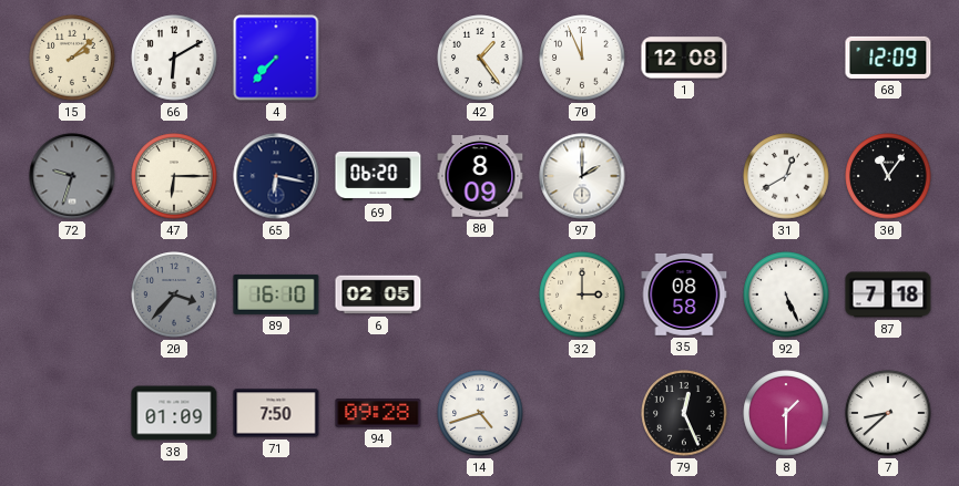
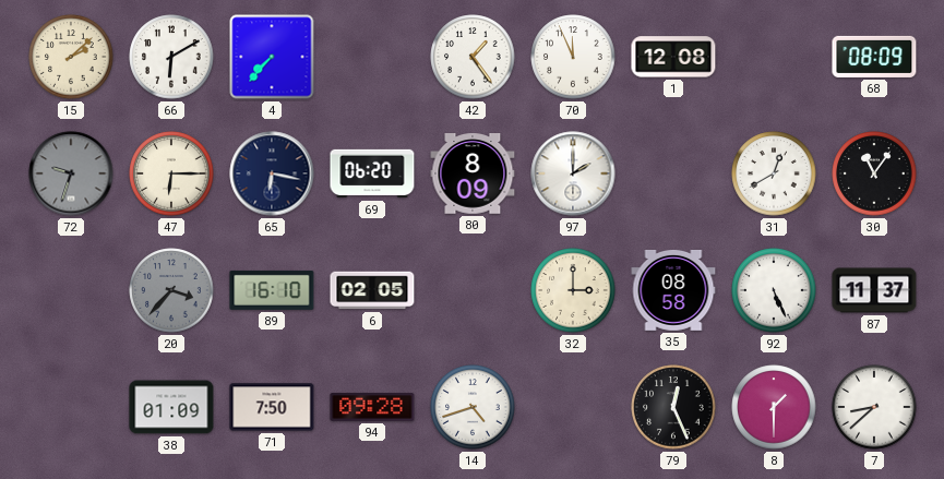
68: 12:09 -> 08:09
87: 7:18 -> 11:37
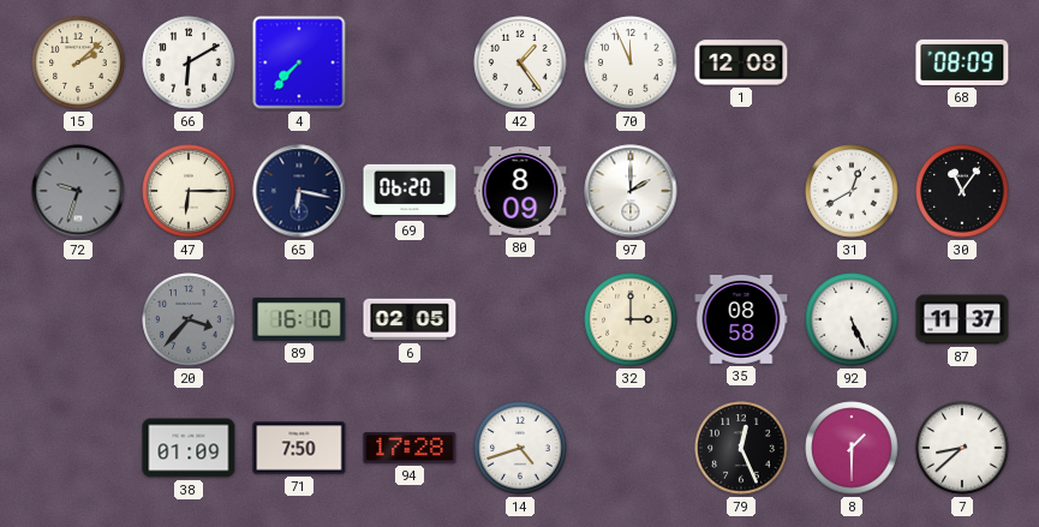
94: 09:28 -> 17:28
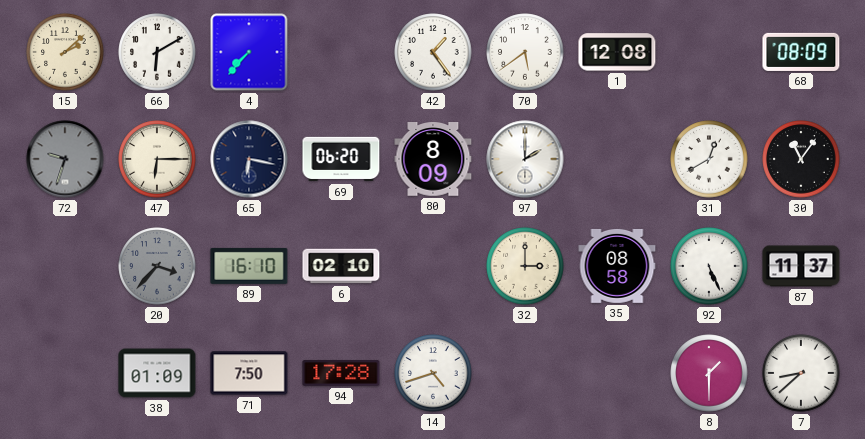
70: 11:56 -> 5:39
6: 02:05 -> 02:10
79: 12:26 -> none
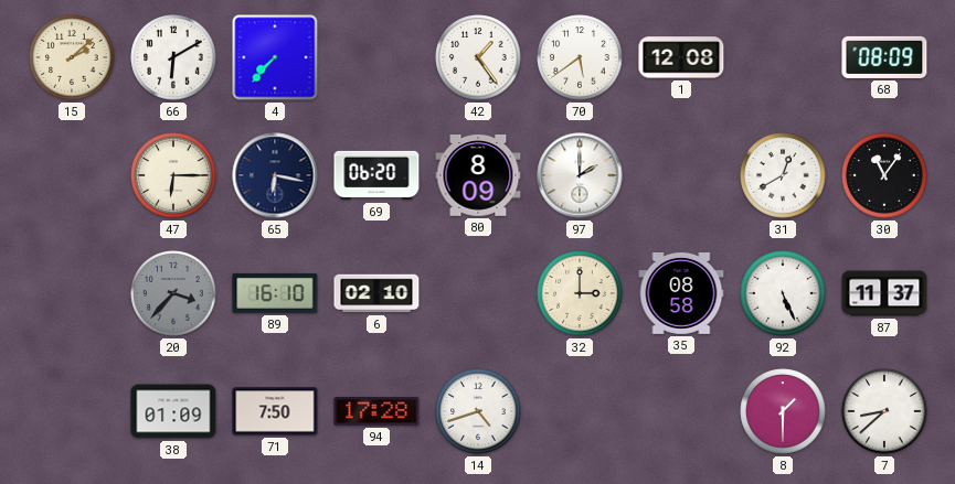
72: 9:33 -> none
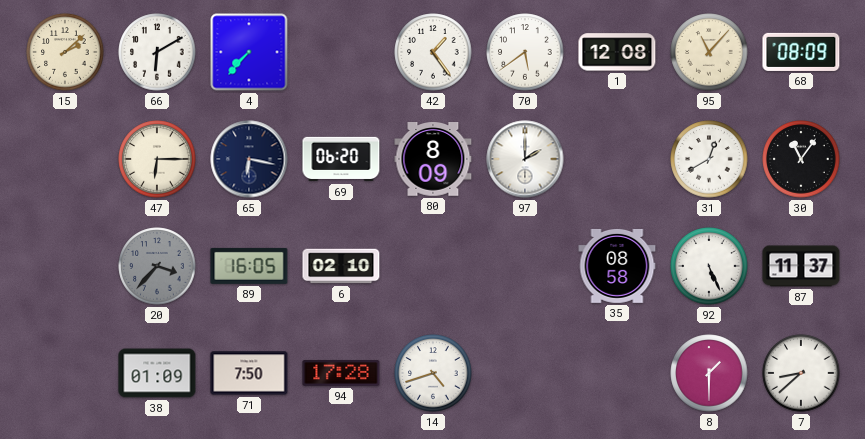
95: none -> 11:07
89: 16:10 -> 16:05
32: 3:00 -> none
